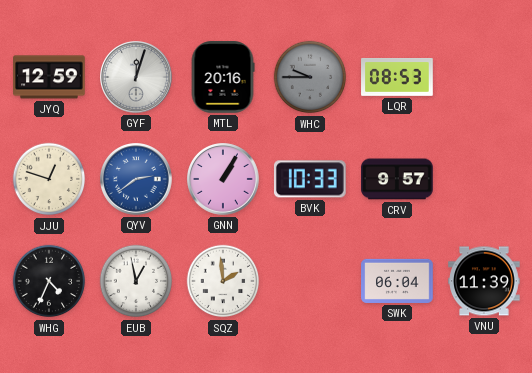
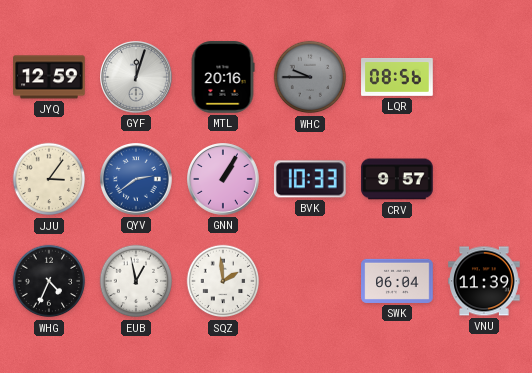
LQR: 08:53 -> 08:56
JJU: 12:48 -> 3:06
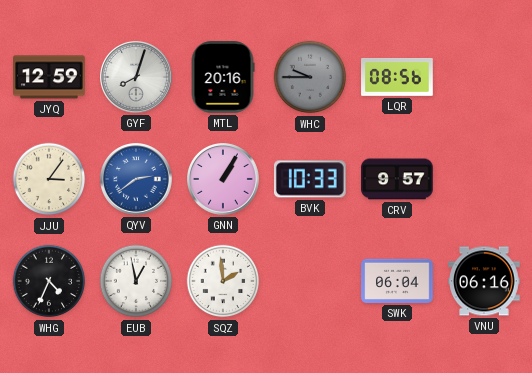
GYF: 12:03 -> 8:03
VNU: 11:39 -> 06:16
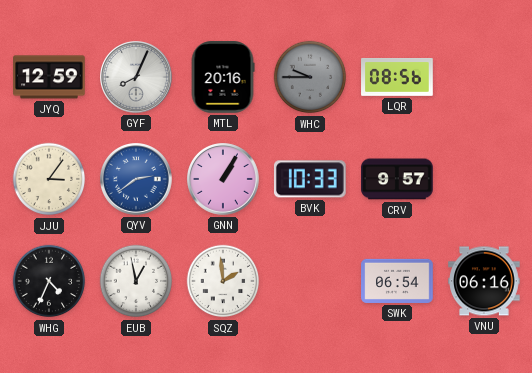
GYF: 8:03 -> 8:04
SWK: 06:04 -> 06:54
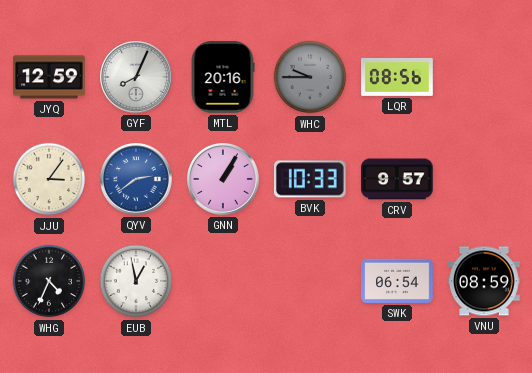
SQZ: 1:59 -> none
VNU: 06:16 -> 08:59
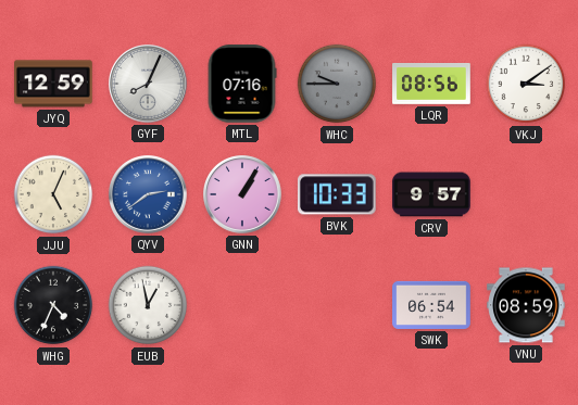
MTL: 20:16 -> 07:16
VKJ: none -> 3:09
JJU: 3:06 -> 5:04
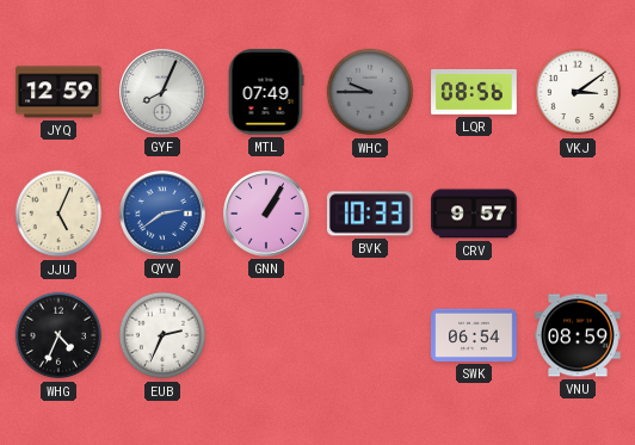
MTL: 07:16 -> 07:49
EUB: 12:58 -> 2:34
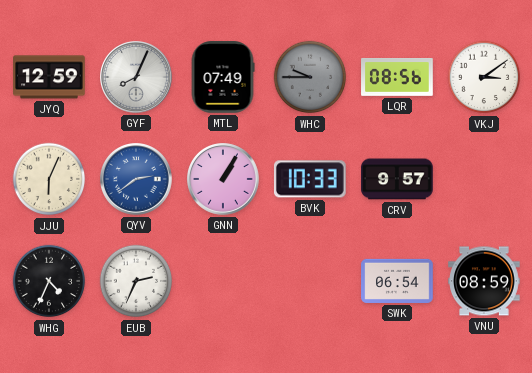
JJU: 5:04 -> 6:04
